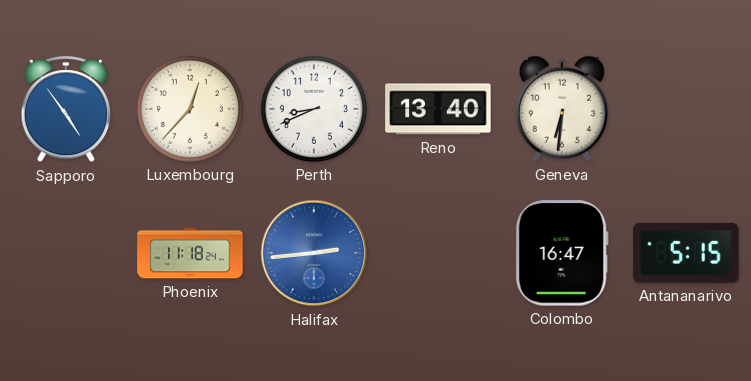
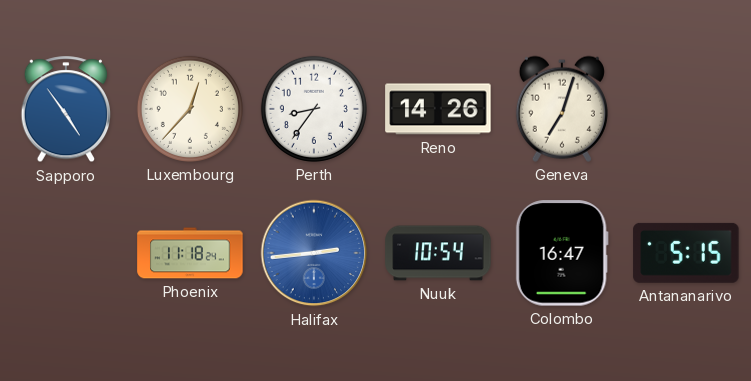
Perth: 8:41 -> 8:36
Reno: 13:40 -> 14:26
Geneva: 6:31 -> 7:03
Nuuk: none -> 10:54
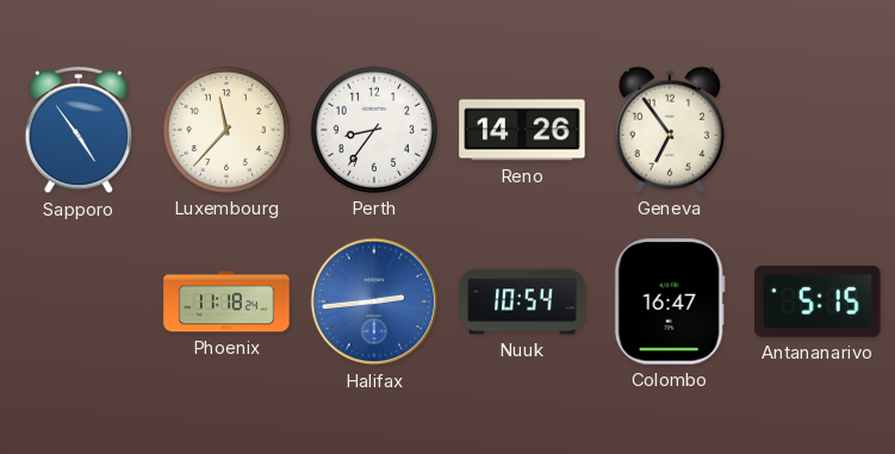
Luxembourg: 12:37 -> 11:37
Geneva: 7:03 -> 6:54
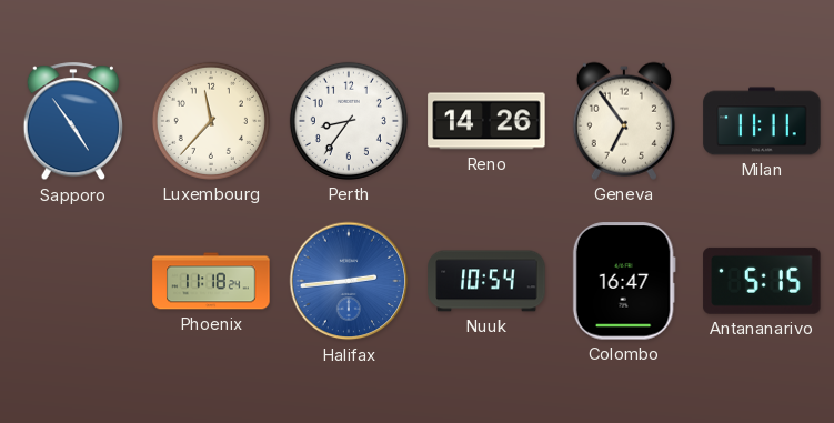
Milan: none -> 11:11
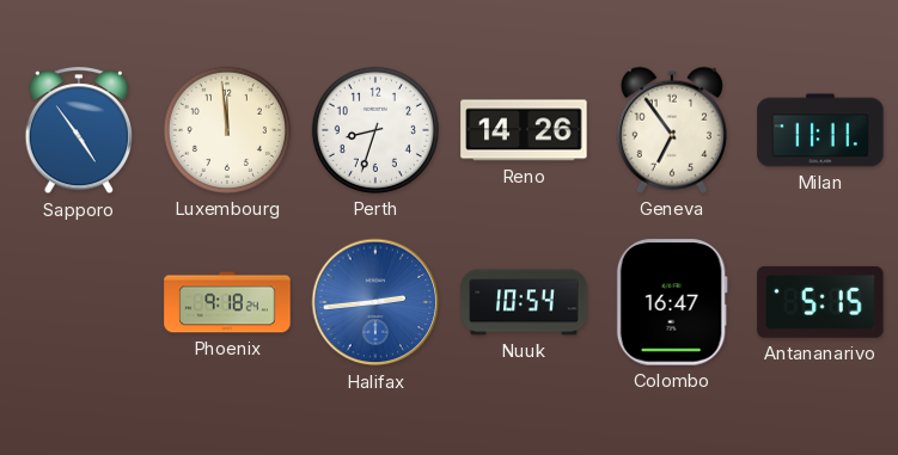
Luxembourg: 11:37 -> 11:59
Perth: 8:36 -> 8:33
Phoenix: 11:18 -> 9:18
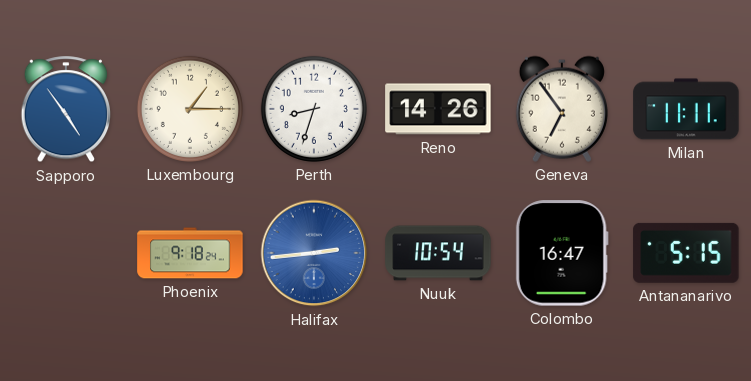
Luxembourg: 11:59 -> 1:15
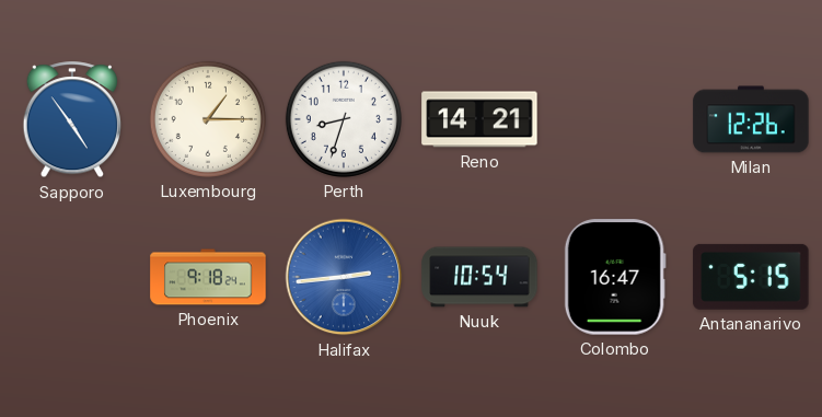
Reno: 14:26 -> 14:21
Geneva: 6:54 -> none
Milan: 11:11 -> 12:26
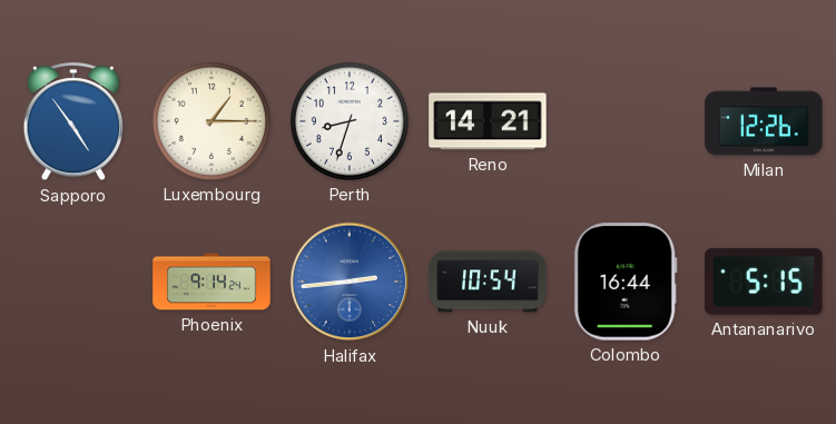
Phoenix: 9:18 -> 9:14
Colombo: 16:47 -> 16:44
